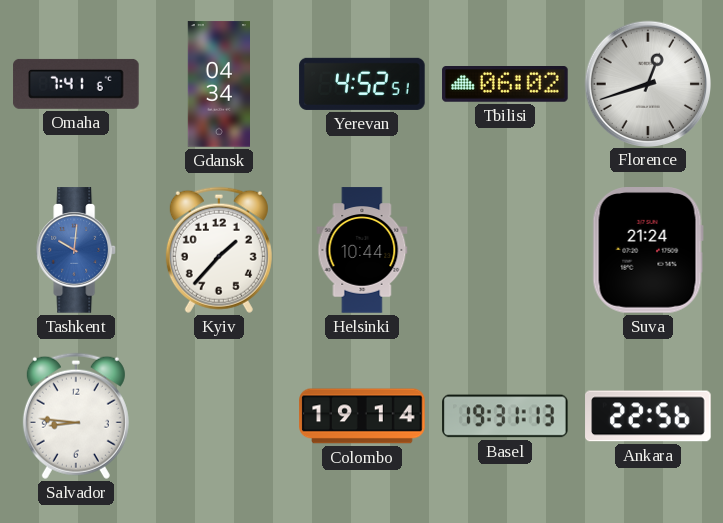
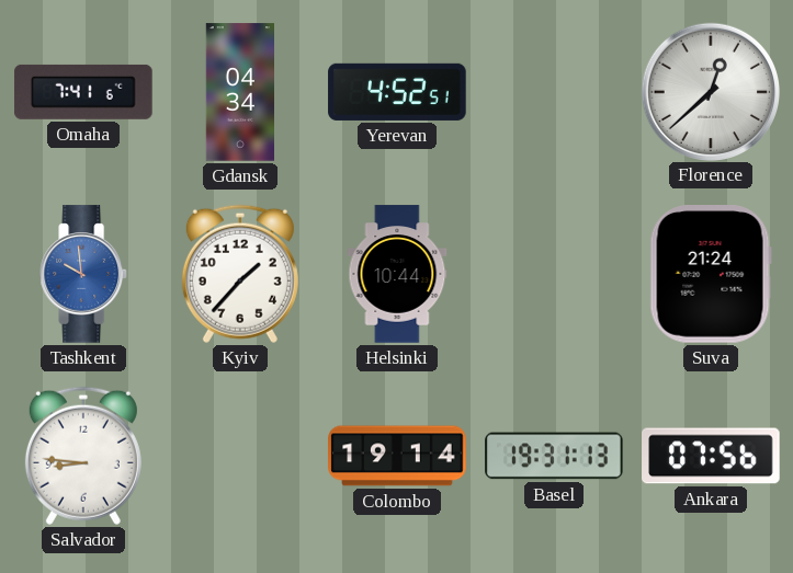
Tbilisi: 06:02 -> none
Florence: 12:42 -> 12:38
Tashkent: 10:01 -> 9:59
Ankara: 22:56 -> 07:56
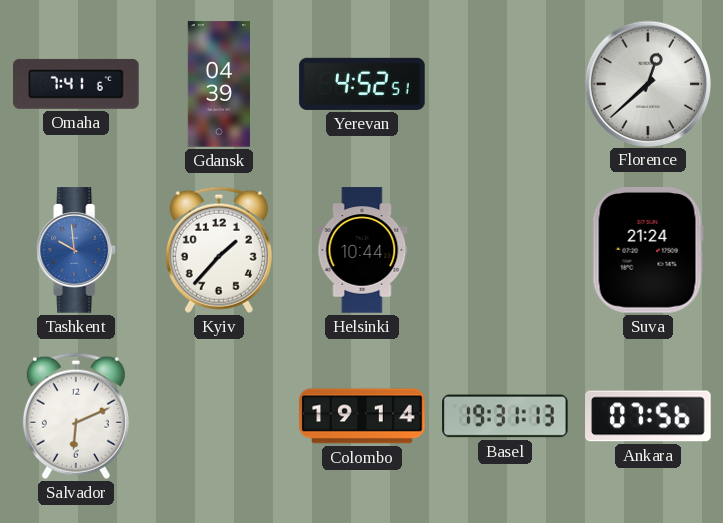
Gdansk: 04:34 -> 04:39
Salvador: 8:46 -> 6:11
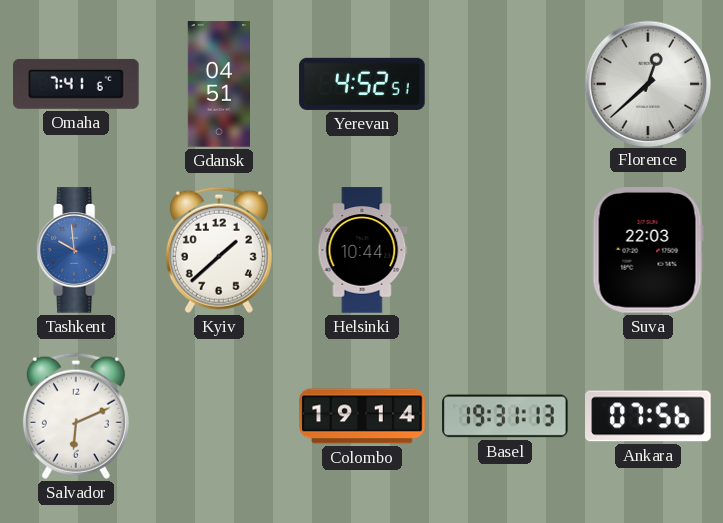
Gdansk: 04:39 -> 04:51
Kyiv: 1:37 -> 1:38
Suva: 21:24 -> 22:03
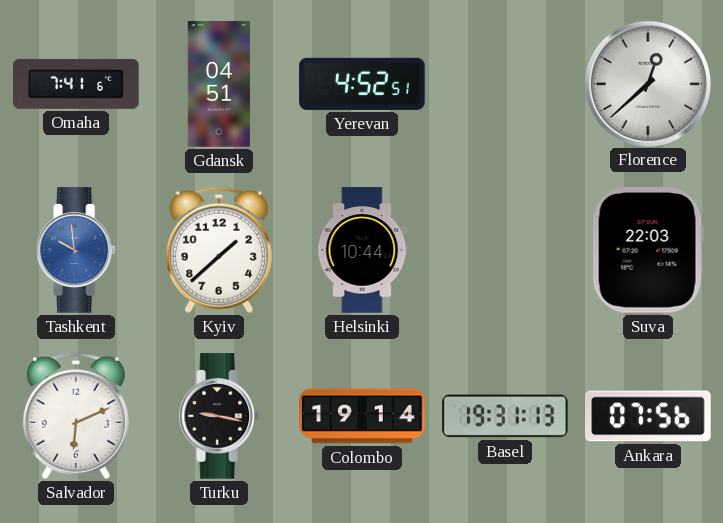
Turku: none -> 9:17
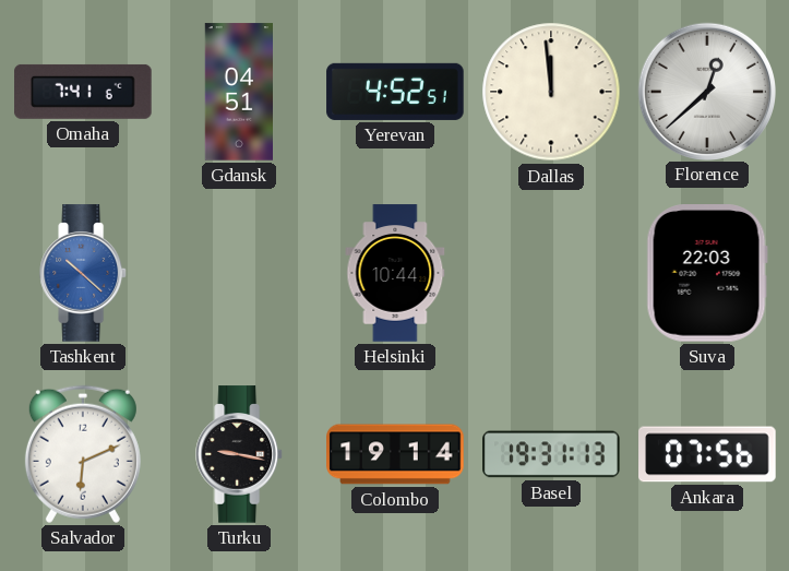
Dallas: none -> 11:59
Tashkent: 9:59 -> 10:22
Kyiv: 1:38 -> none
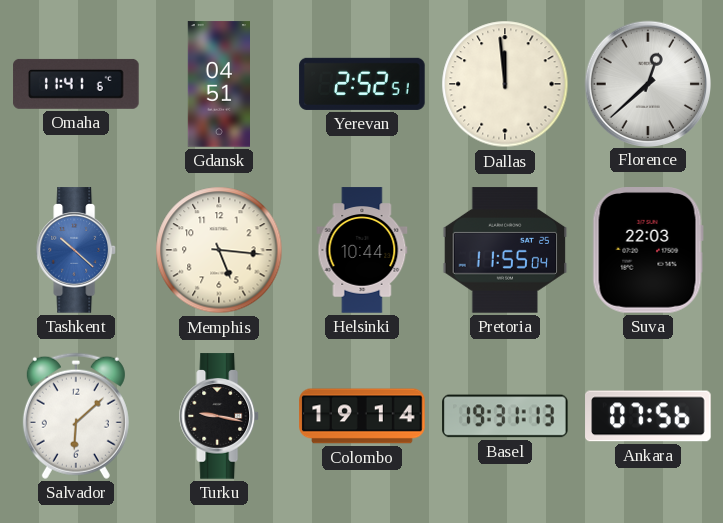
Omaha: 7:41 -> 11:41
Yerevan: 4:52 -> 2:52
Memphis: none -> 5:16
Pretoria: none -> 11:55
Salvador: 6:11 -> 6:08
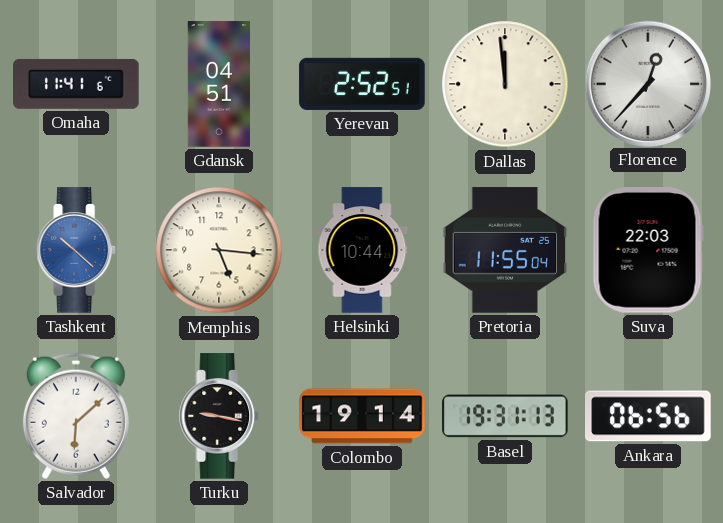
Florence: 12:38 -> 12:37
Ankara: 07:56 -> 06:56
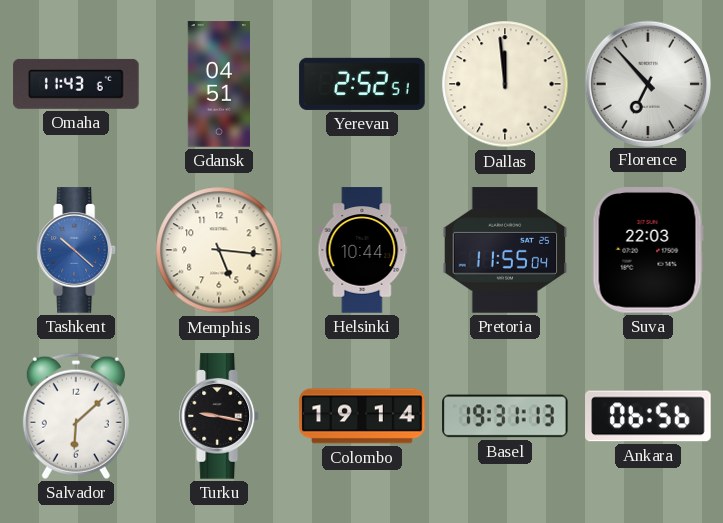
Omaha: 11:41 -> 11:43
Florence: 12:37 -> 6:53
